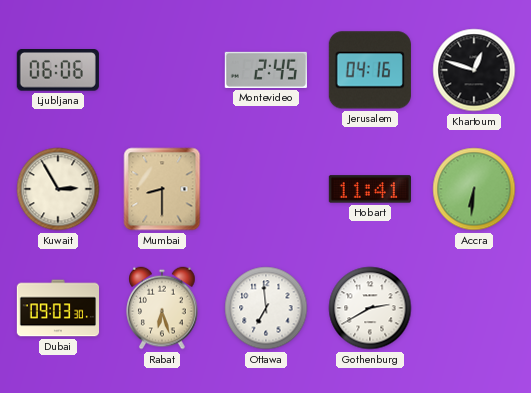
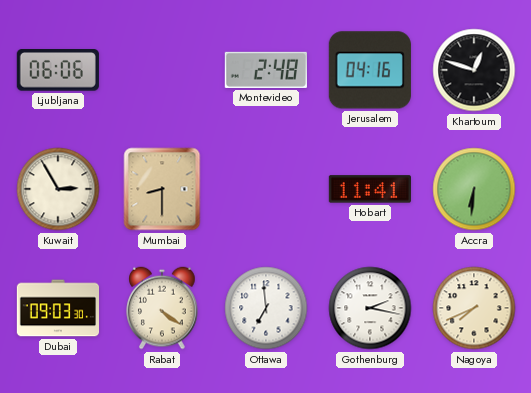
Montevideo: 2:45 -> 2:48
Rabat: 6:27 -> 4:21
Gothenburg: 2:40 -> 2:17
Nagoya: none -> 7:41
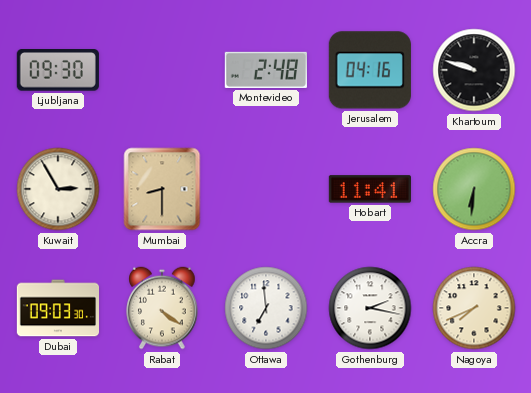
Ljubljana: 06:06 -> 09:30
Khartoum: 12:48 -> 9:48
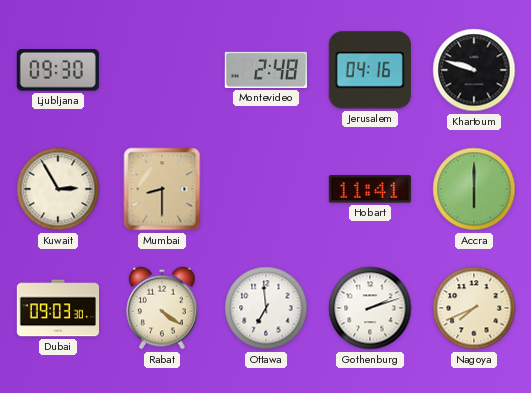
Accra: 6:31 -> 6:00
Gothenburg: 2:17 -> 2:12
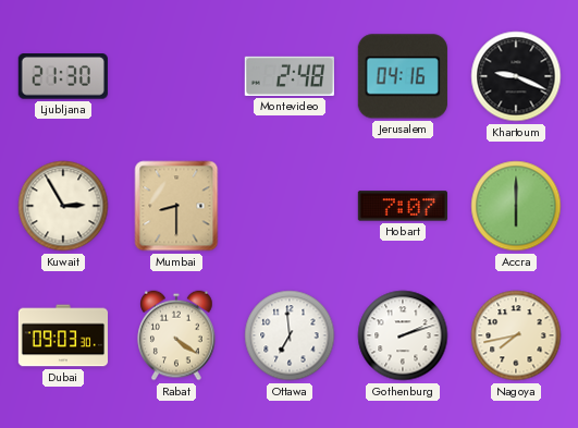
Ljubljana: 09:30 -> 21:30
Khartoum: 9:48 -> 9:19
Hobart: 11:41 -> 7:07
Nagoya: 7:41 -> 7:43
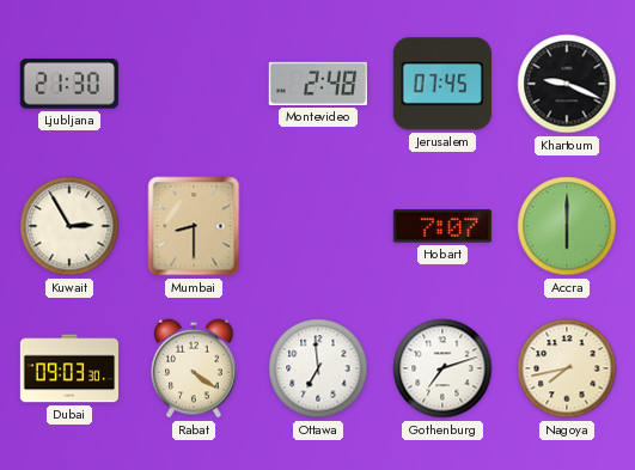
Jerusalem: 04:16 -> 07:45
Gothenburg: 2:12 -> 7:12
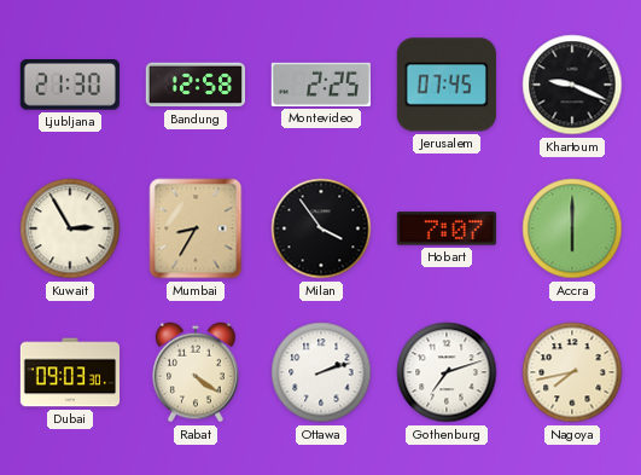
Bandung: none -> 12:58
Montevideo: 2:48 -> 2:25
Mumbai: 8:30 -> 8:35
Milan: none -> 3:54
Ottawa: 6:59 -> 2:12
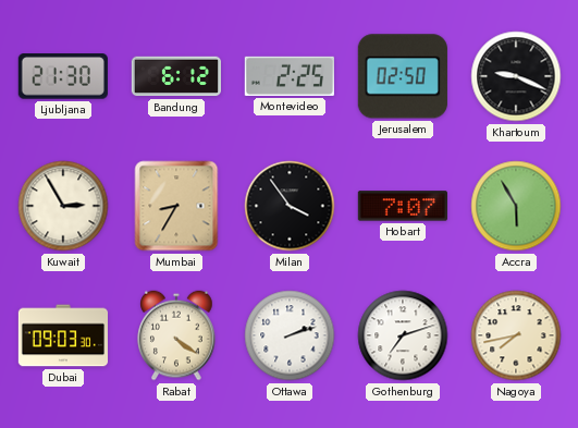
Bandung: 12:58 -> 6:12
Jerusalem: 07:45 -> 02:50
Accra: 6:00 -> 5:55
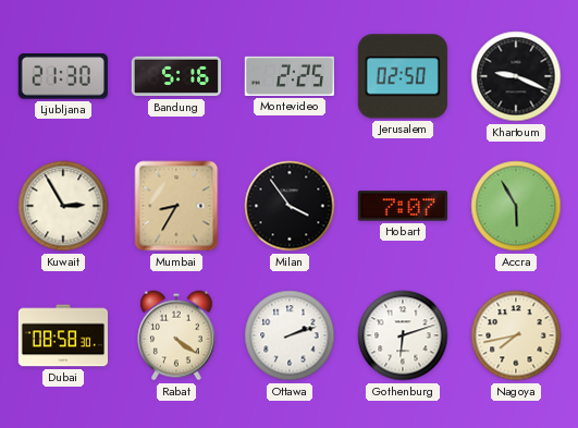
Bandung: 6:12 -> 5:16
Dubai: 09:03 -> 08:58
Gothenburg: 7:12 -> 6:12
